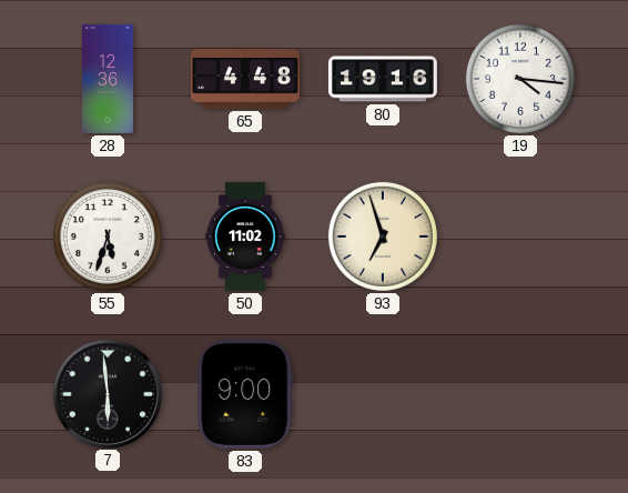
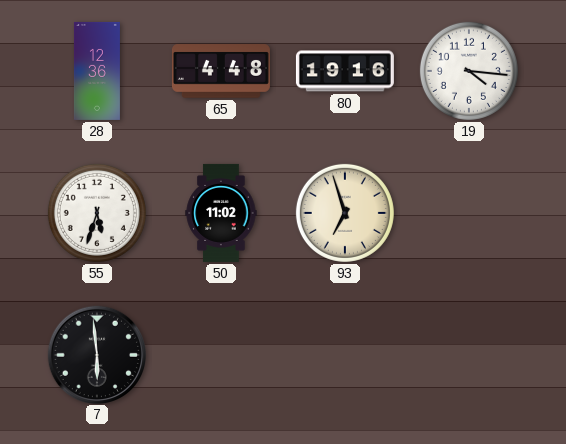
83: 9:00 -> none
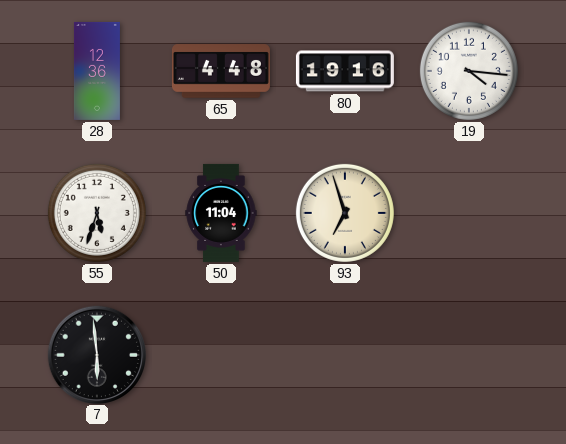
50: 11:02 -> 11:04
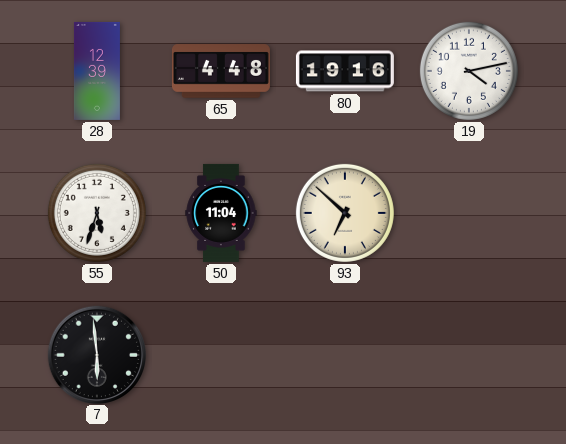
28: 12:36 -> 12:39
19: 4:16 -> 4:13
93: 6:57 -> 6:52
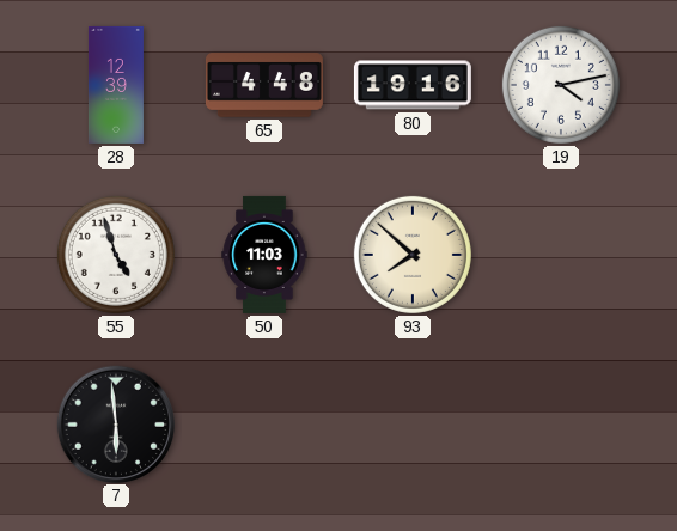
55: 5:33 -> 4:57
50: 11:04 -> 11:03
93: 6:52 -> 7:52
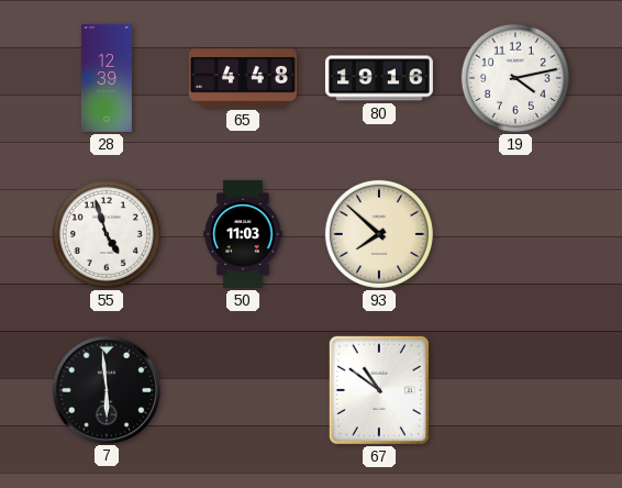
67: none -> 10:51
